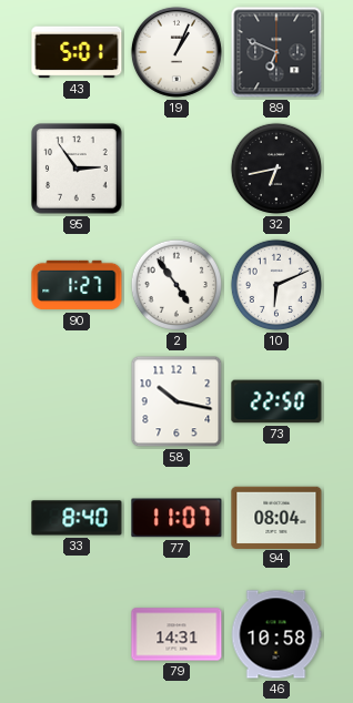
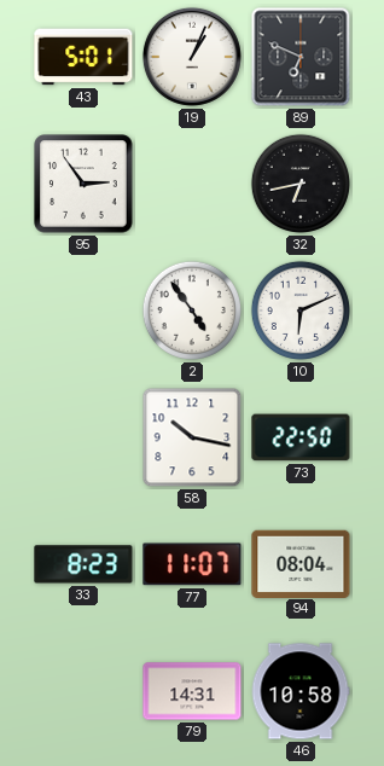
90: 1:27 -> none
33: 8:40 -> 8:23
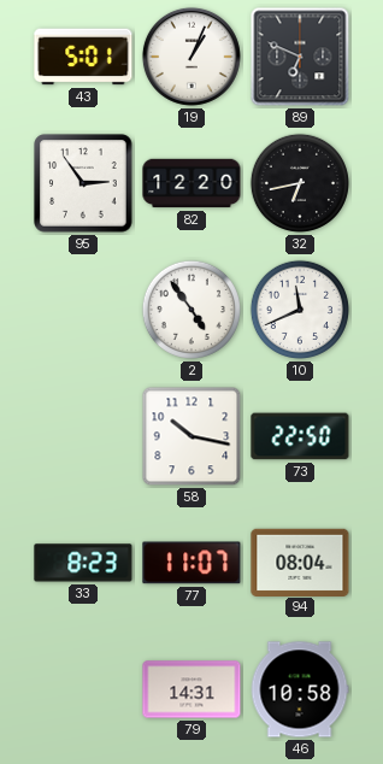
82: none -> 12:20
10: 6:11 -> 11:41
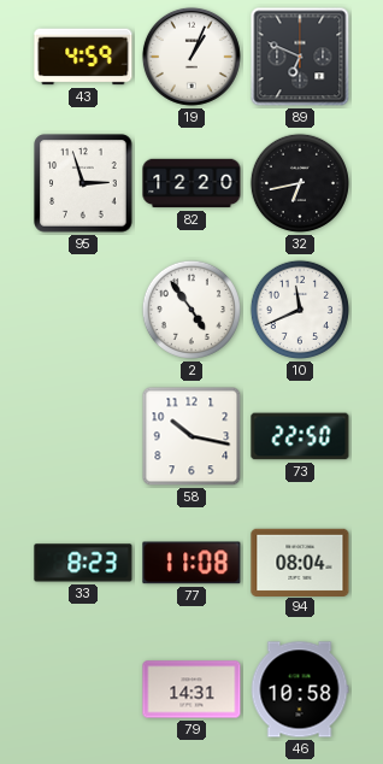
43: 5:01 -> 4:59
95: 2:54 -> 2:57
77: 11:07 -> 11:08
